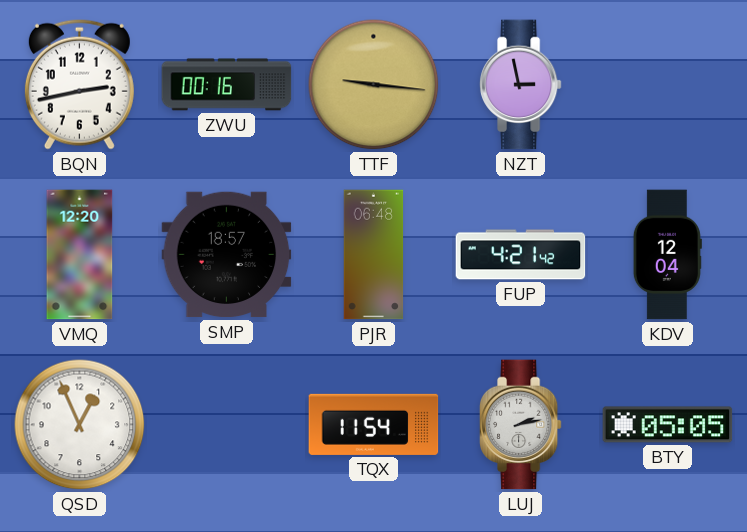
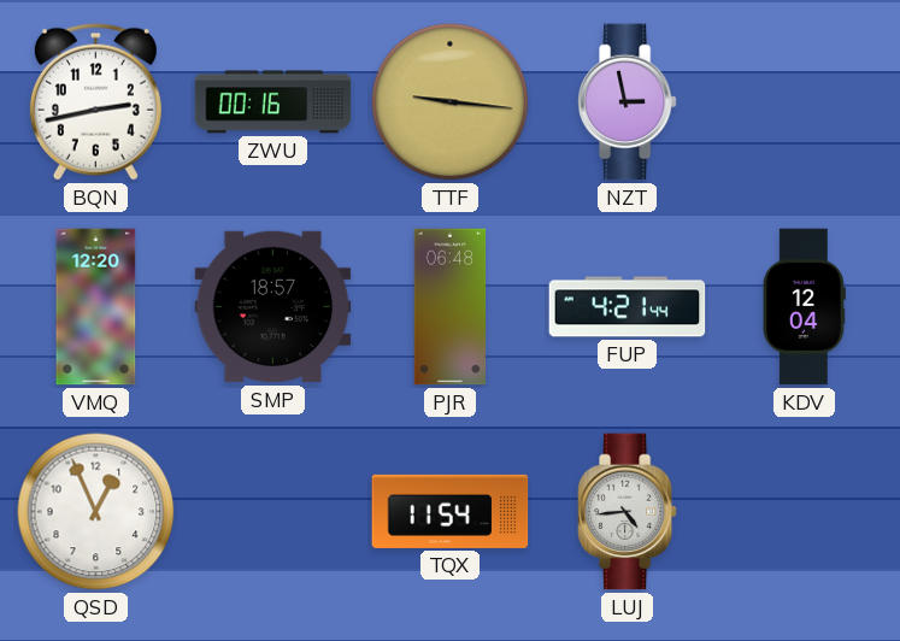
FUP: 4:21:42 -> 4:21:44
LUJ: 2:13 -> 4:44
BTY: 05:05 -> none
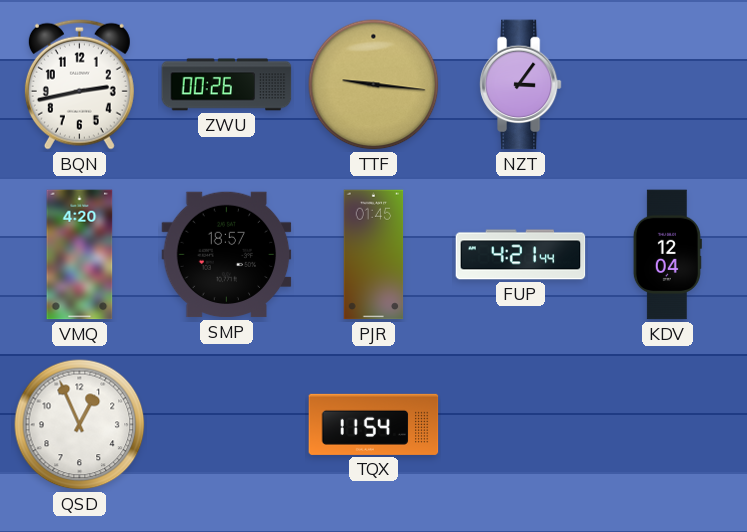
ZWU: 00:16 -> 00:26
NZT: 2:58 -> 3:06
VMQ: 12:20 -> 4:20
PJR: 06:48 -> 01:45
LUJ: 4:44 -> none
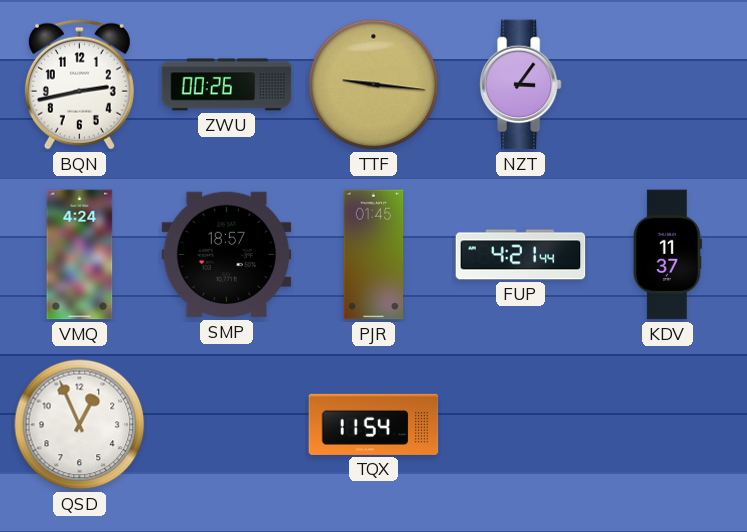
VMQ: 4:20 -> 4:24
KDV: 12:04 -> 11:37
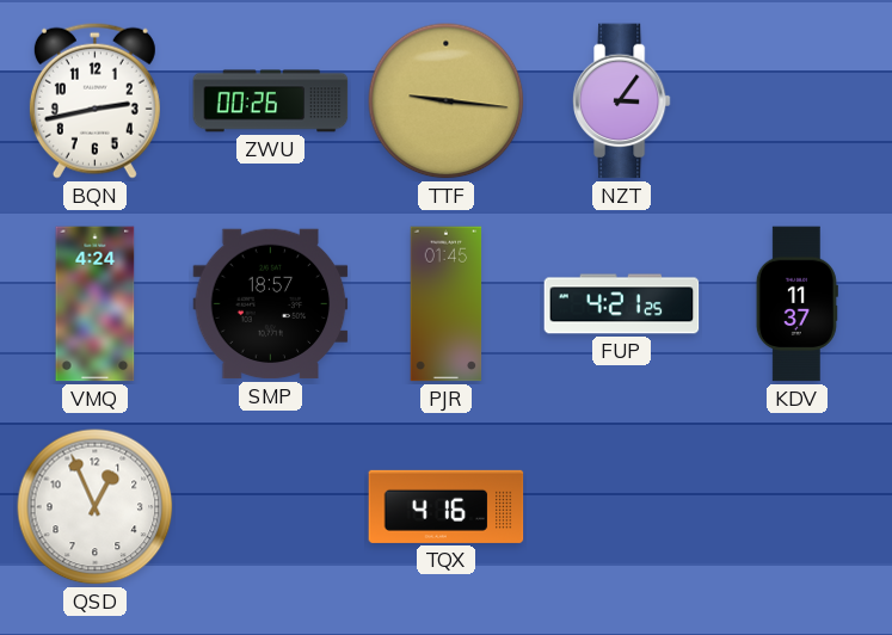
FUP: 4:21:44 -> 4:21:25
TQX: 11:54 -> 4:16
